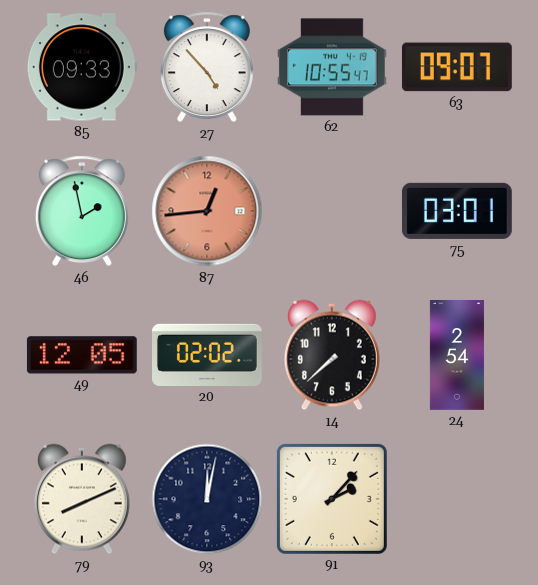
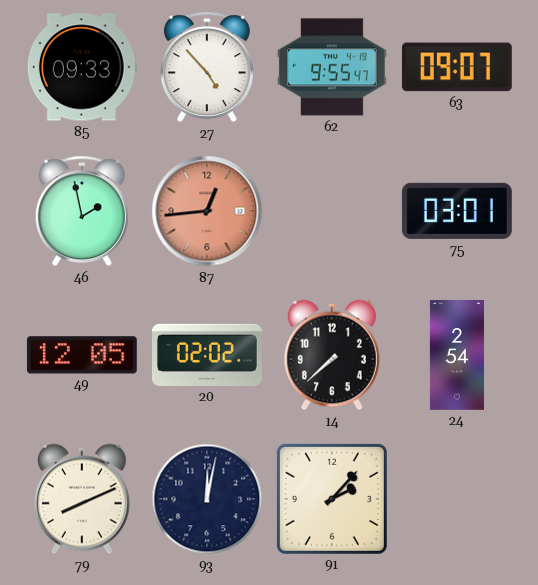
62: 10:55 -> 9:55
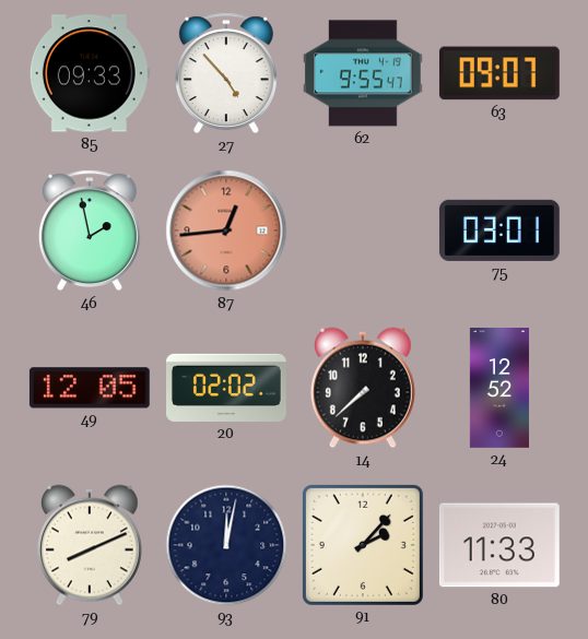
24: 2:54 -> 12:52
80: none -> 11:33
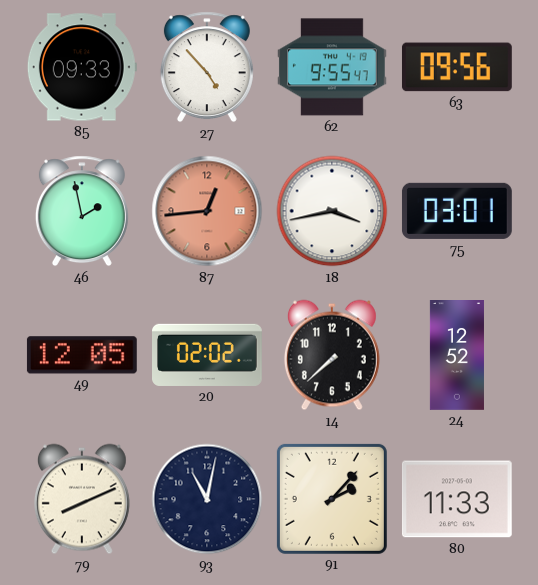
63: 09:07 -> 09:56
18: none -> 3:43
93: 12:02 -> 11:02
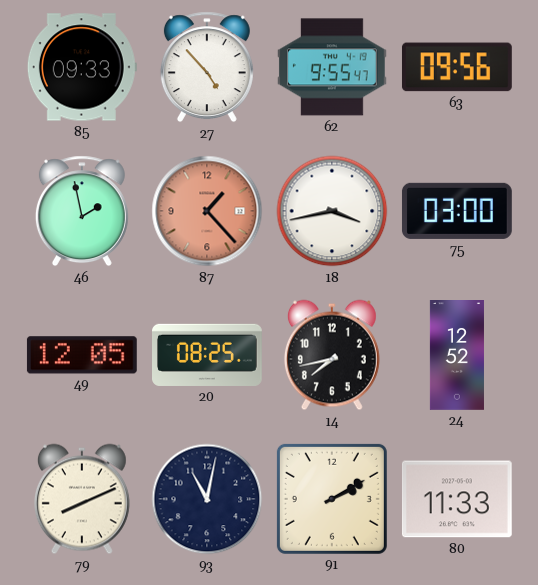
87: 12:44 -> 1:23
75: 03:01 -> 03:00
20: 02:02 -> 08:25
14: 7:38 -> 7:43
91: 2:07 -> 2:10
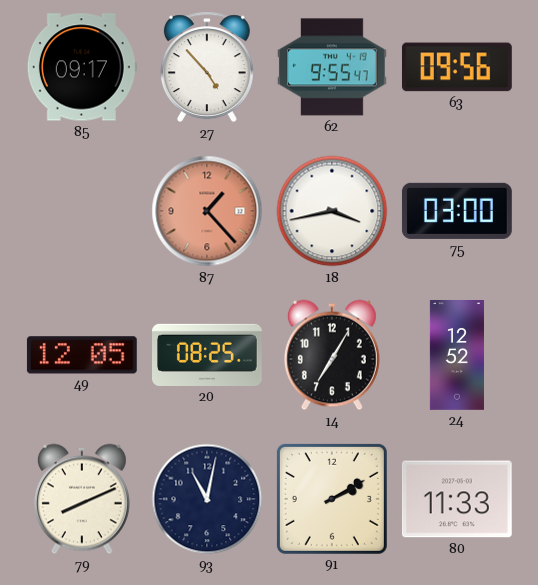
85: 09:33 -> 09:17
46: 1:58 -> none
14: 7:43 -> 7:05
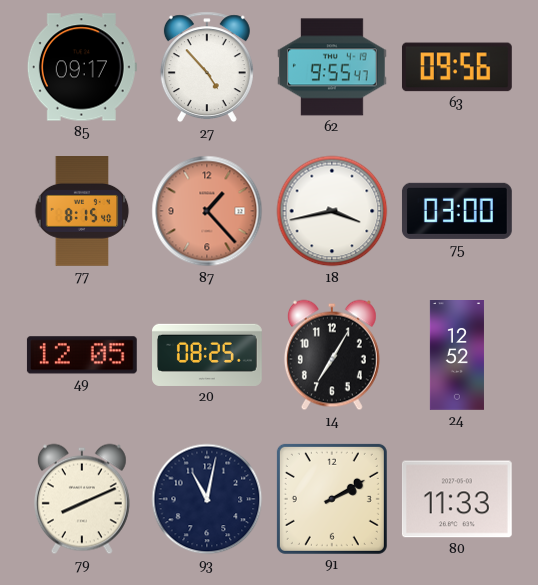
77: none -> 8:15
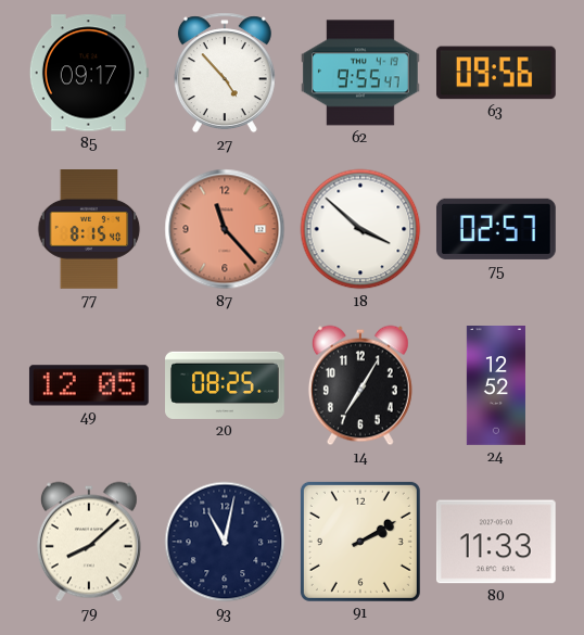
87: 1:23 -> 11:23
18: 3:43 -> 3:52
75: 03:00 -> 02:57
79: 8:11 -> 8:08
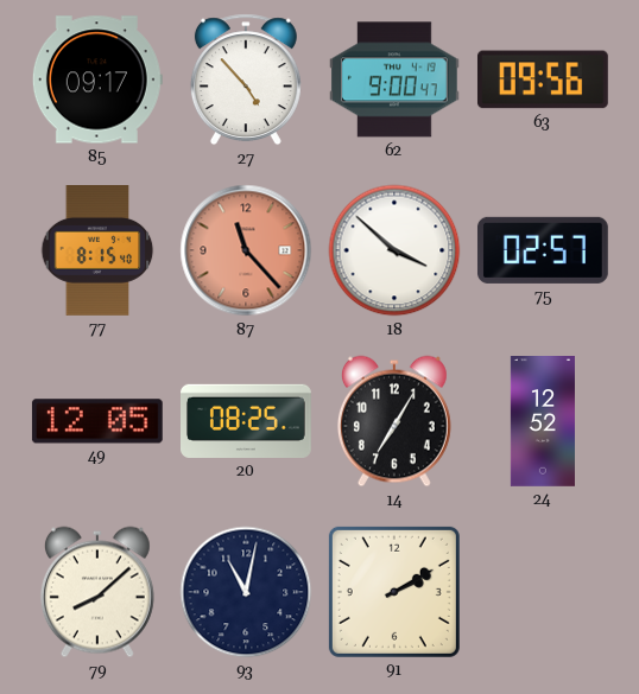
62: 9:55 -> 9:00
80: 11:33 -> none
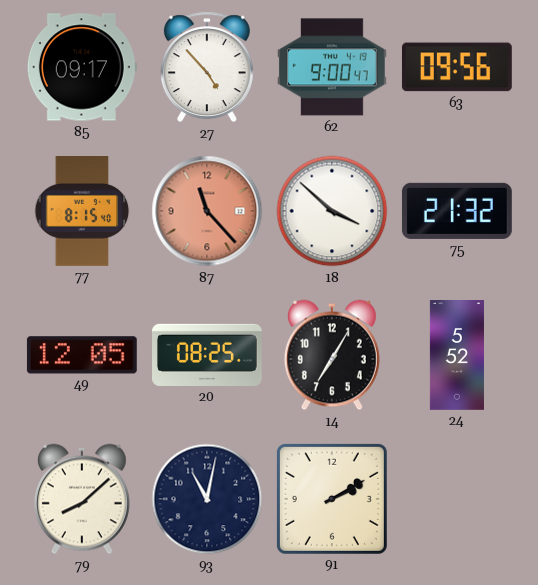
75: 02:57 -> 21:32
24: 12:52 -> 5:52
